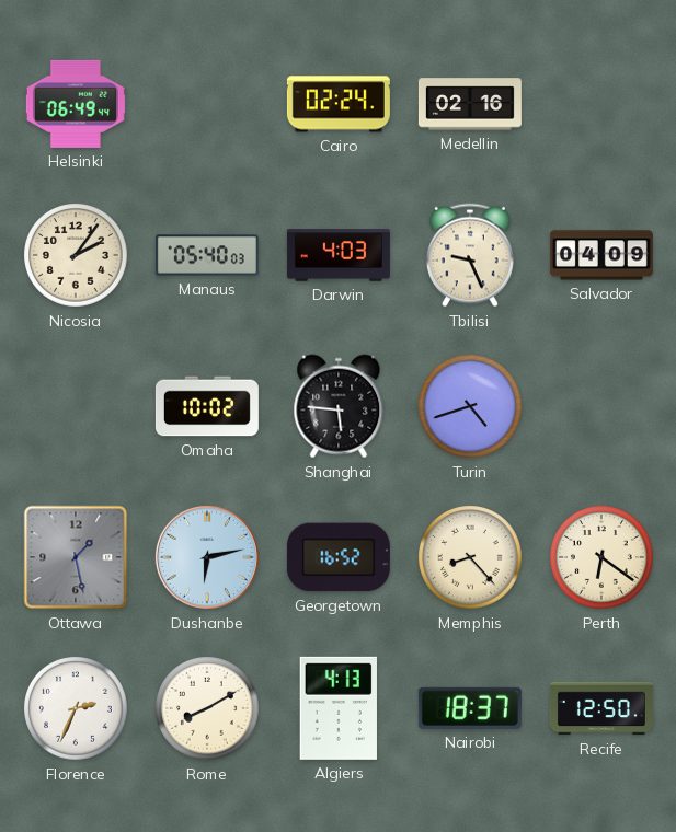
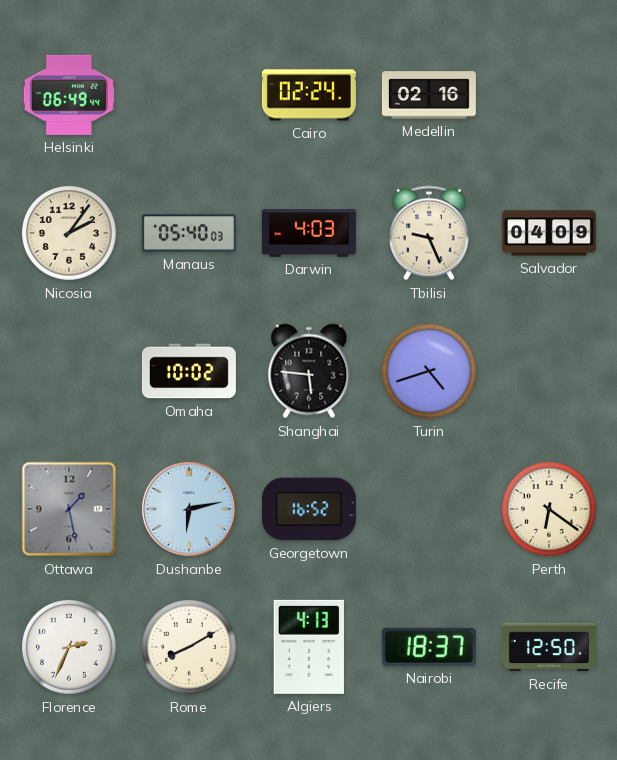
Memphis: 8:23 -> none
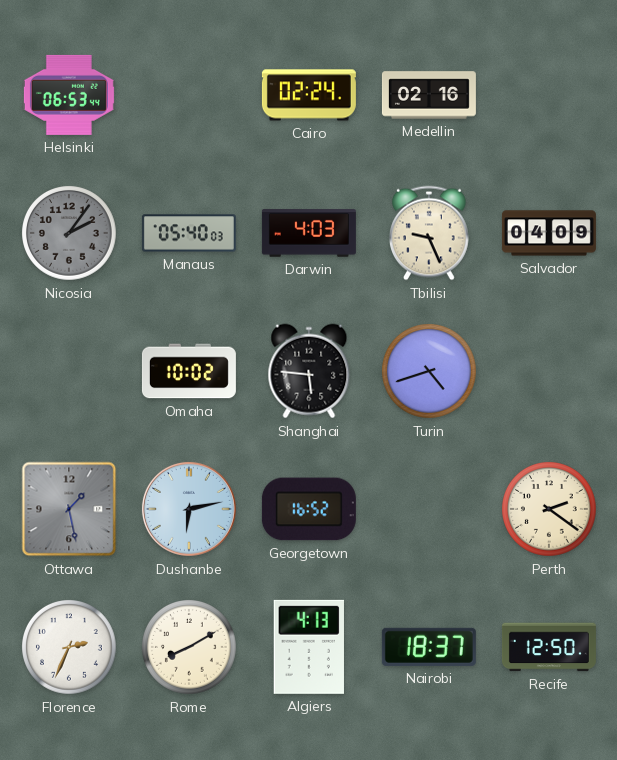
Helsinki: 06:49 -> 06:53
Nicosia dial: cream -> grey
Perth: 6:21 -> 2:21
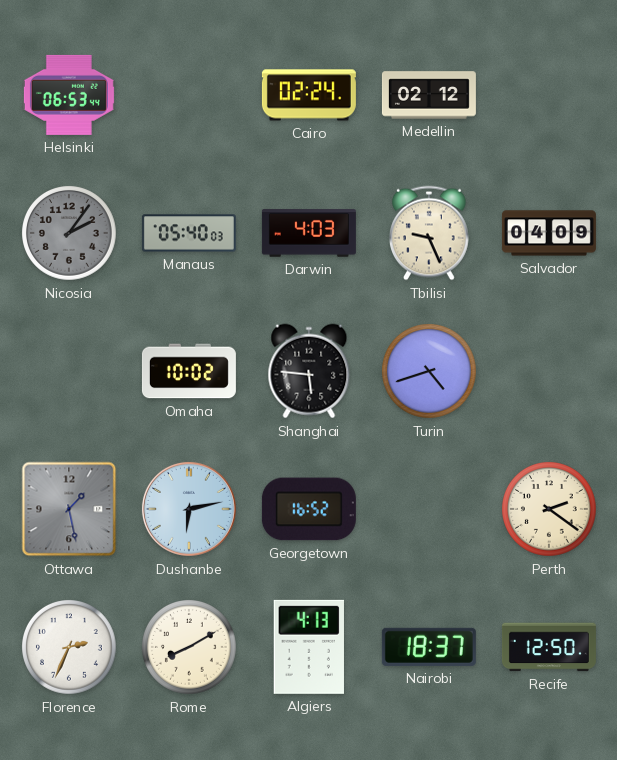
Medellin: 02:16 -> 02:12
